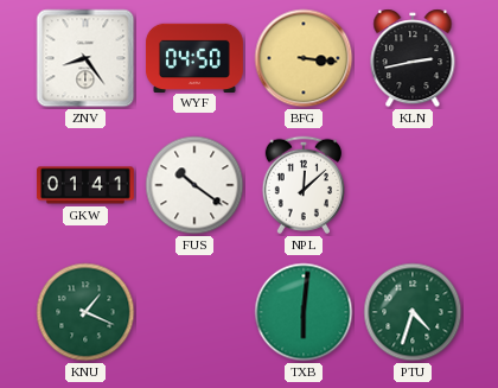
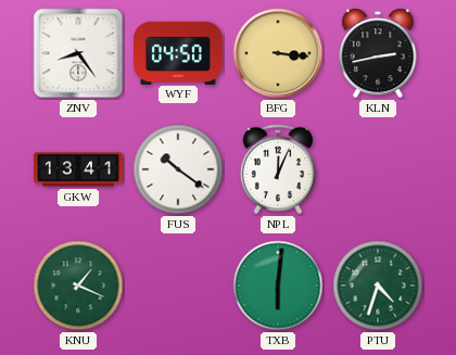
GKW: 01:41 -> 13:41
NPL: 12:08 -> 12:04
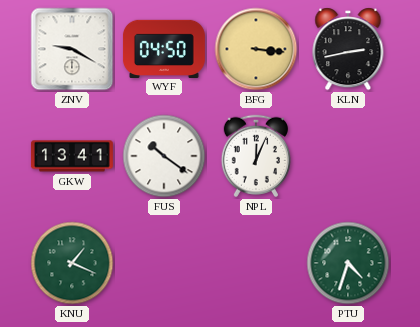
ZNV: 8:24 -> 9:20
TXB: 6:01 -> none
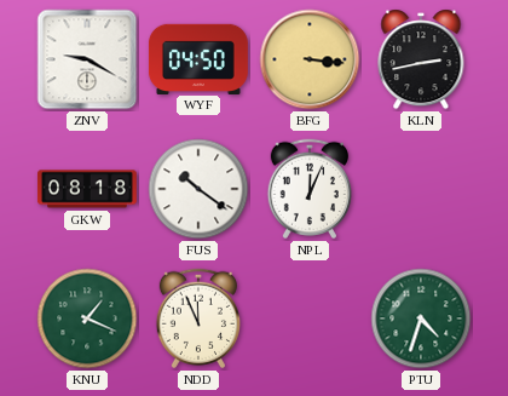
GKW: 13:41 -> 08:18
NDD: none -> 11:56
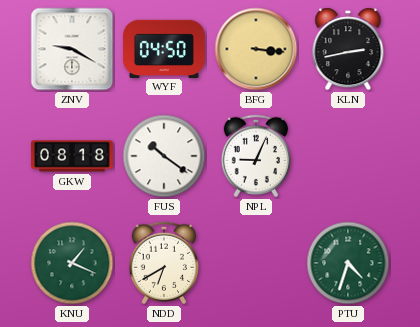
NPL: 12:04 -> 9:04
NDD: 11:56 -> 6:40
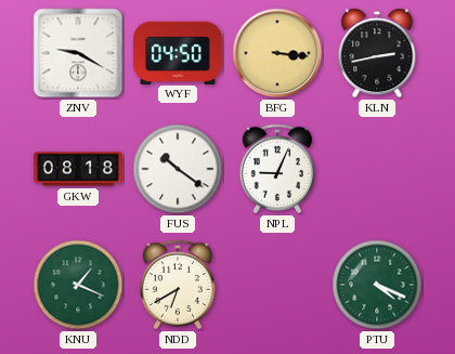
PTU: 4:33 -> 4:19
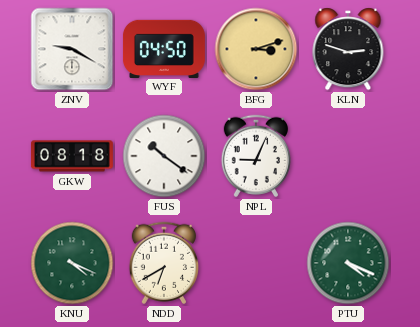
BFG: 3:16 -> 3:12
KLN: 2:43 -> 2:48
KNU: 1:19 -> 4:19
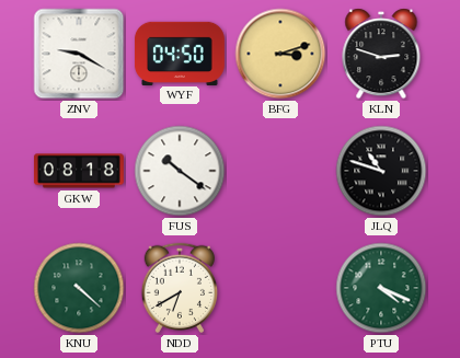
NPL: 9:04 -> none
JLQ: none -> 10:48
KNU: 4:19 -> 4:22
